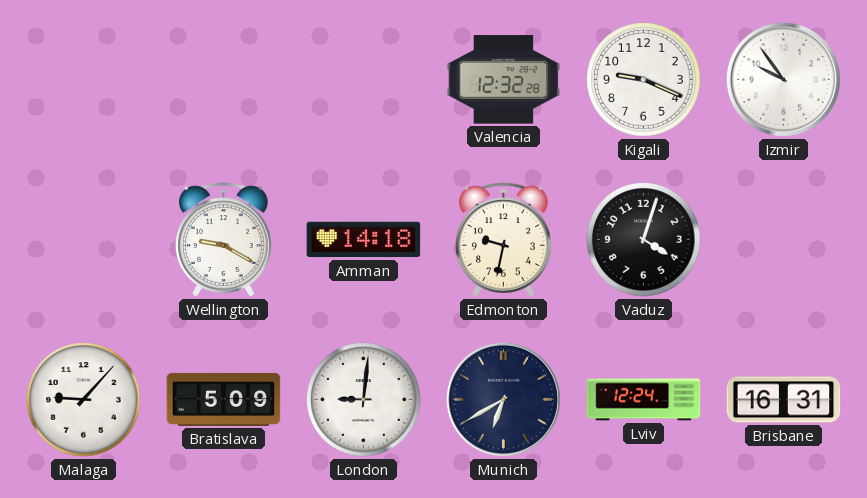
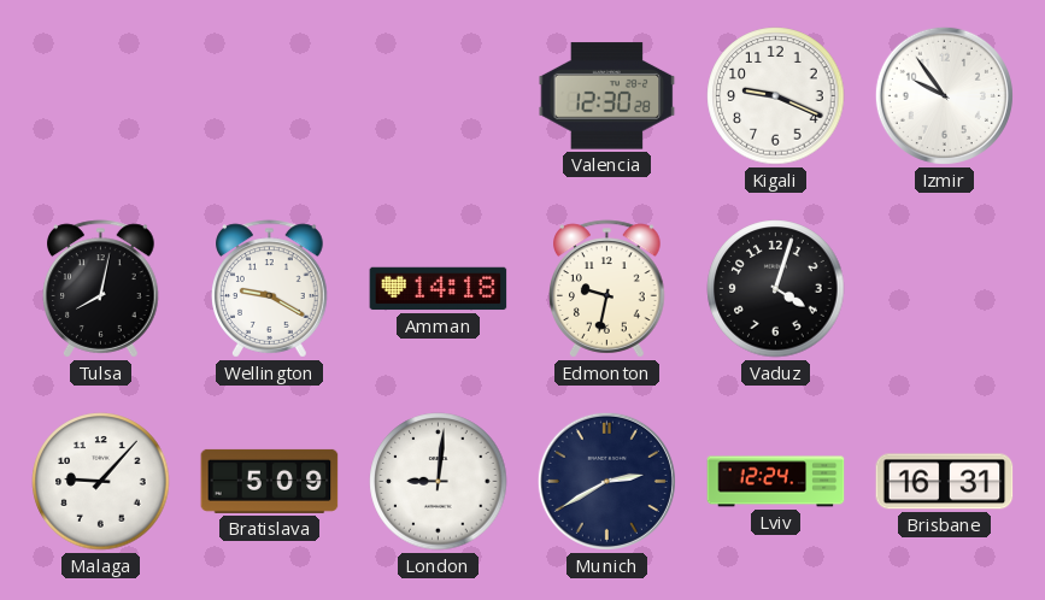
Valencia: 12:32 -> 12:30
Tulsa: none -> 8:02
Munich: 6:40 -> 2:40
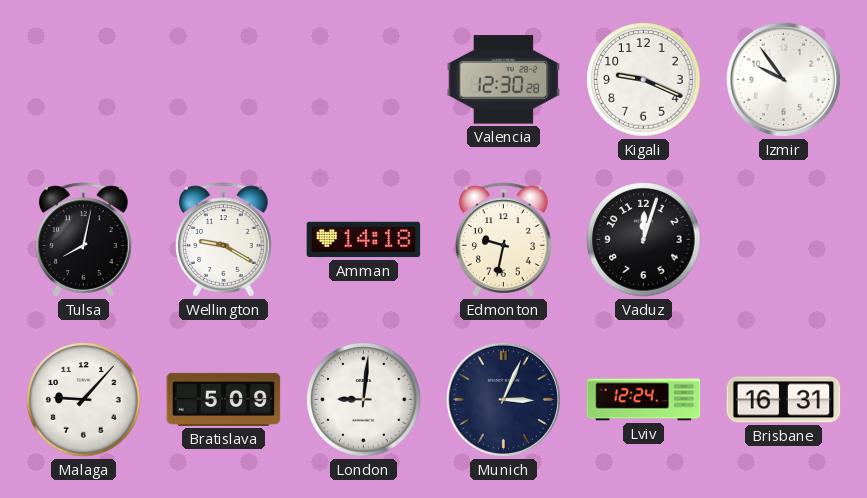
Vaduz: 4:03 -> 12:03
Munich: 2:40 -> 3:04
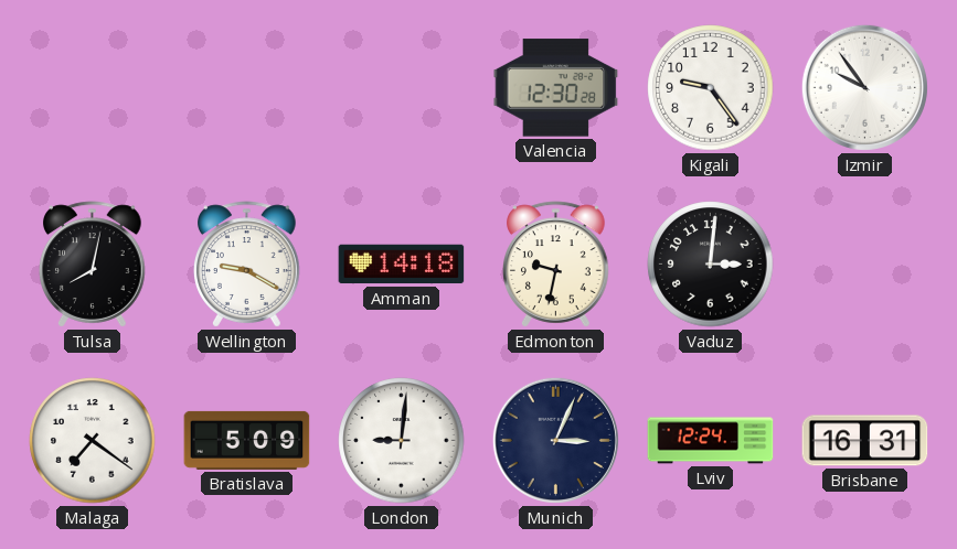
Kigali: 9:19 -> 9:24
Vaduz: 12:03 -> 3:01
Malaga: 9:07 -> 7:21
